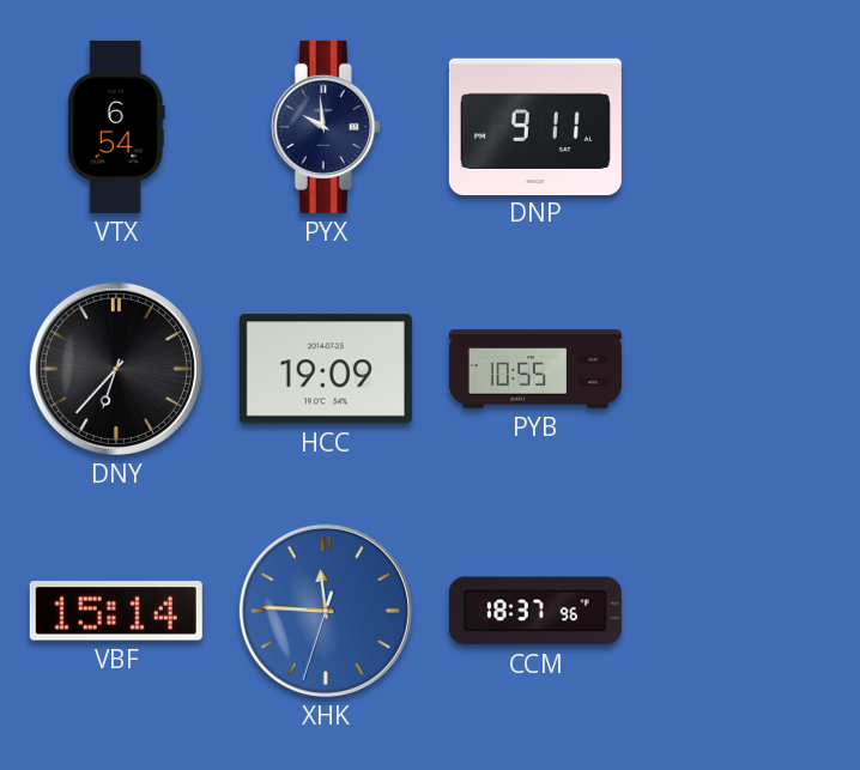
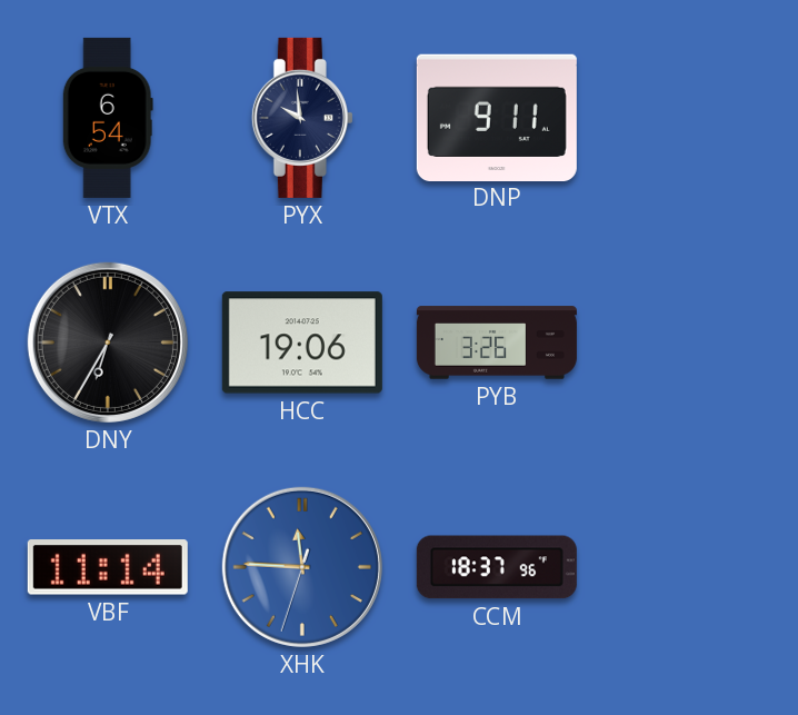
DNY: 6:37 -> 6:35
HCC: 19:09 -> 19:06
PYB: 10:55 -> 3:26
VBF: 15:14 -> 11:14
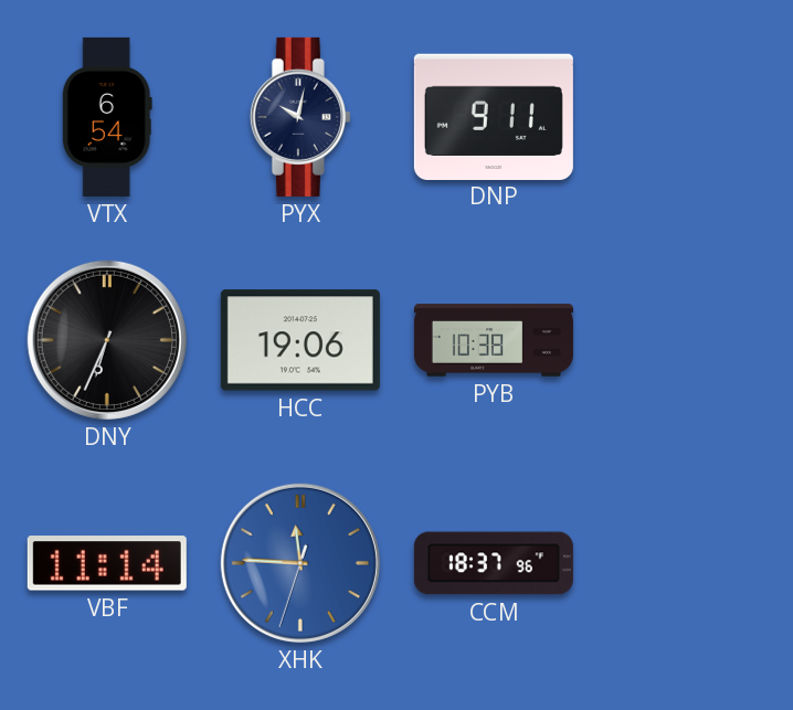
PYX: 9:59 -> 10:02
DNY: 6:35 -> 6:34
PYB: 3:26 -> 10:38
